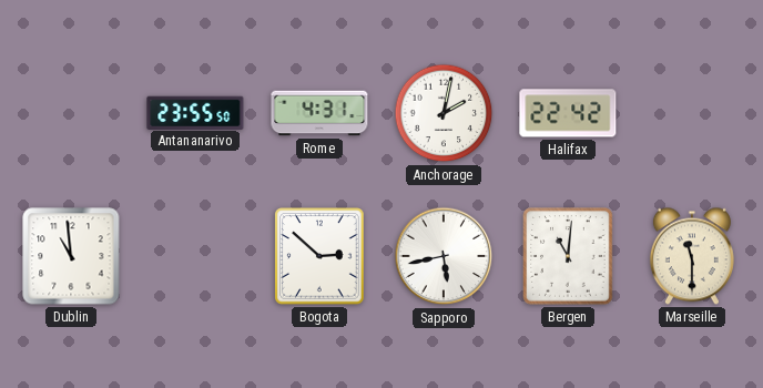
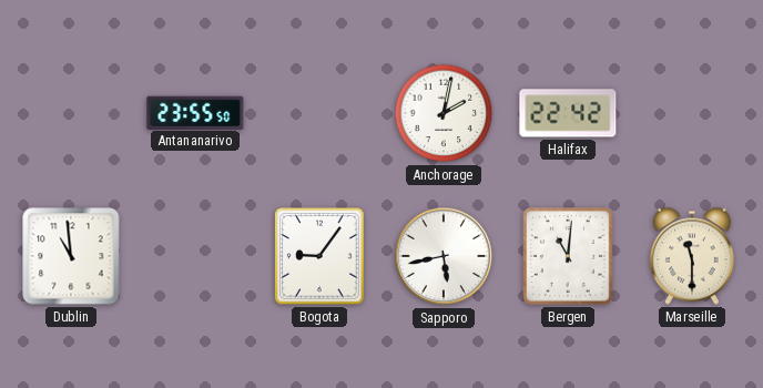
Rome: 4:31 -> none
Bogota: 2:52 -> 9:06
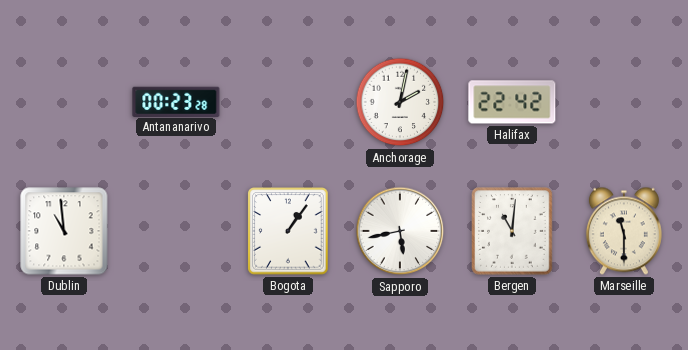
Antananarivo: 23:55 -> 00:23
Bogota: 9:06 -> 1:06
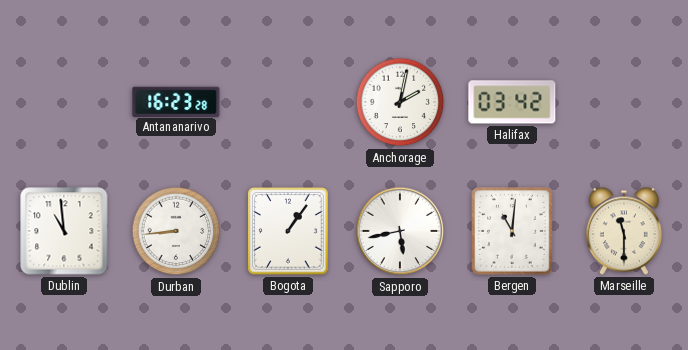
Antananarivo: 00:23 -> 16:23
Halifax: 22:42 -> 03:42
Durban: none -> 8:44
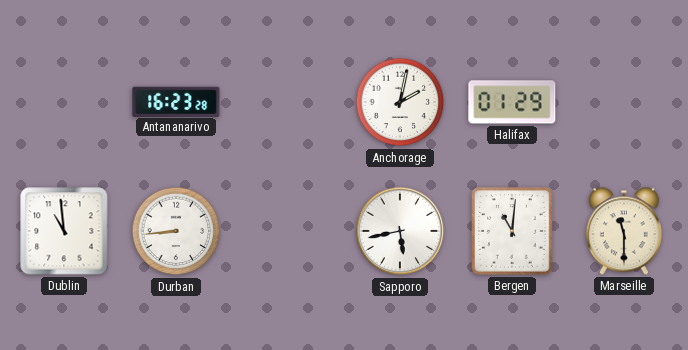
Halifax: 03:42 -> 01:29
Bogota: 1:06 -> none
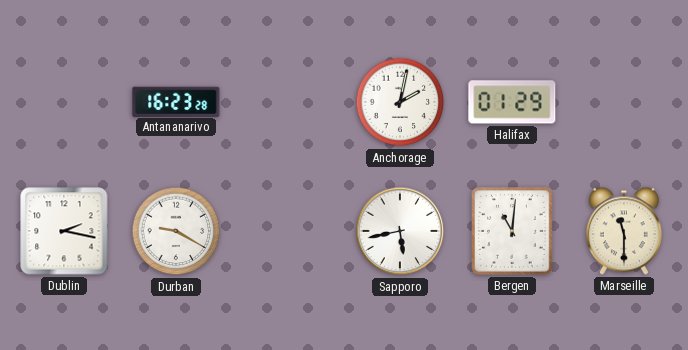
Dublin: 10:59 -> 2:17
Durban: 8:44 -> 9:20
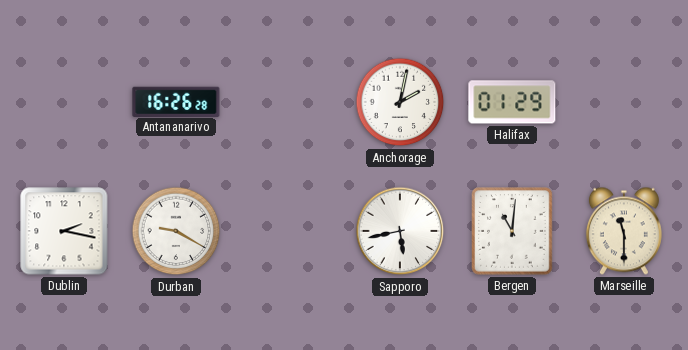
Antananarivo: 16:23 -> 16:26
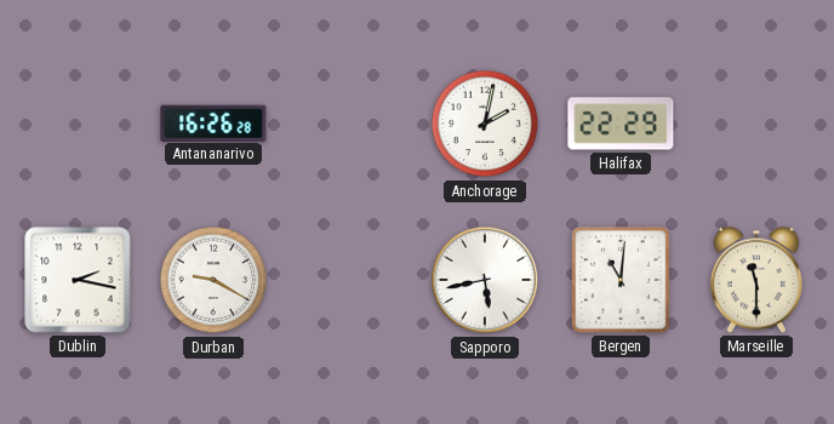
Halifax: 01:29 -> 22:29
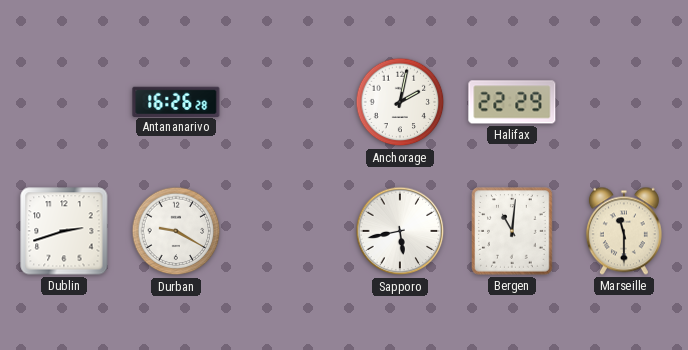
Dublin: 2:17 -> 2:42
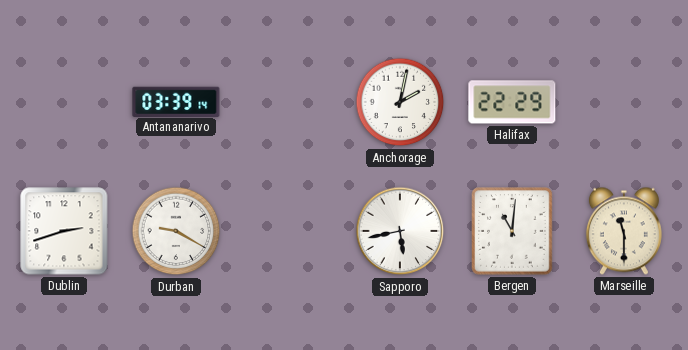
Antananarivo: 16:26 -> 03:39
